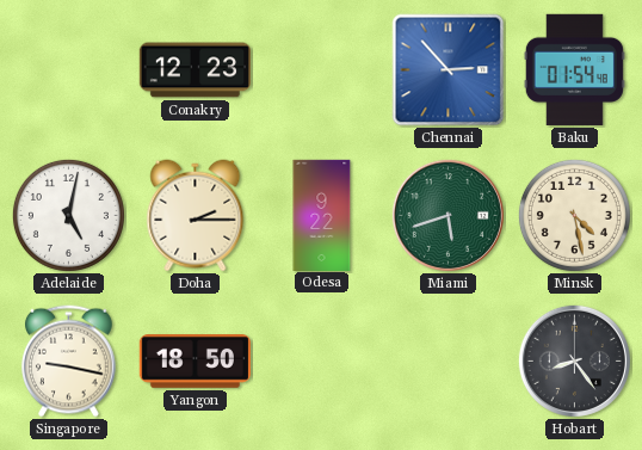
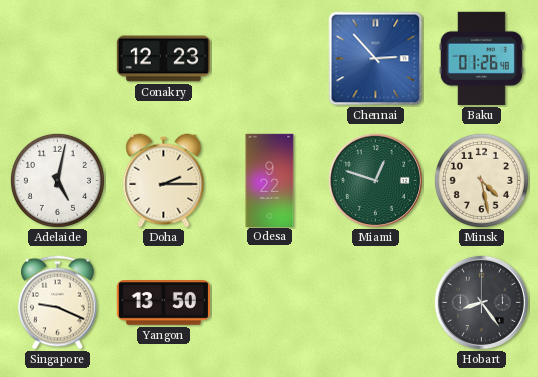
Baku: 01:54 -> 01:26
Miami: 5:42 -> 12:48
Singapore: 9:17 -> 9:19
Yangon: 18:50 -> 13:50
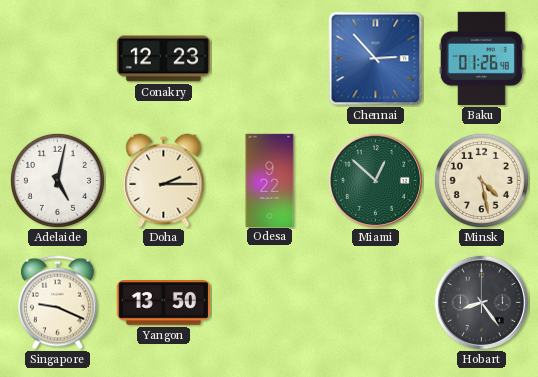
Miami: 12:48 -> 12:52
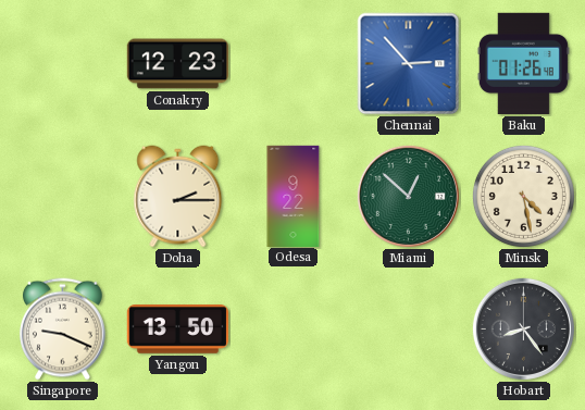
Adelaide: 5:02 -> none
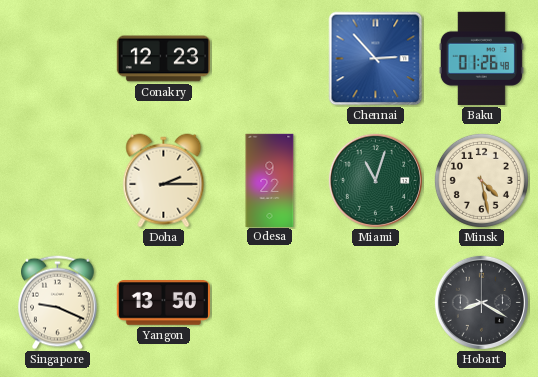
Miami: 12:52 -> 11:03
Hobart: 8:24 -> 8:20
